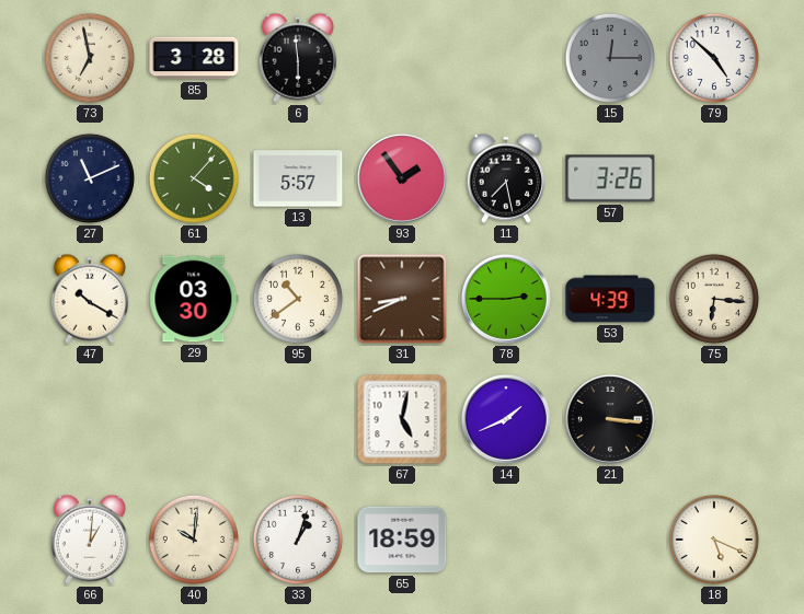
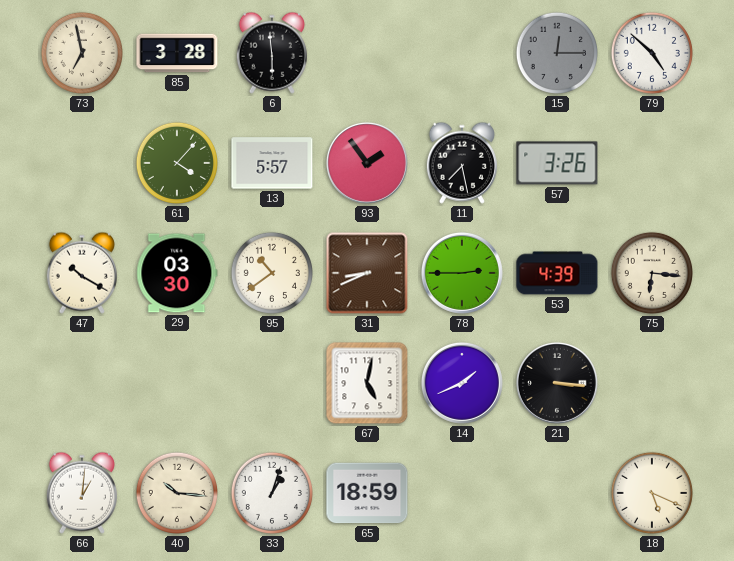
27: 11:11 -> none
40: 10:01 -> 10:16
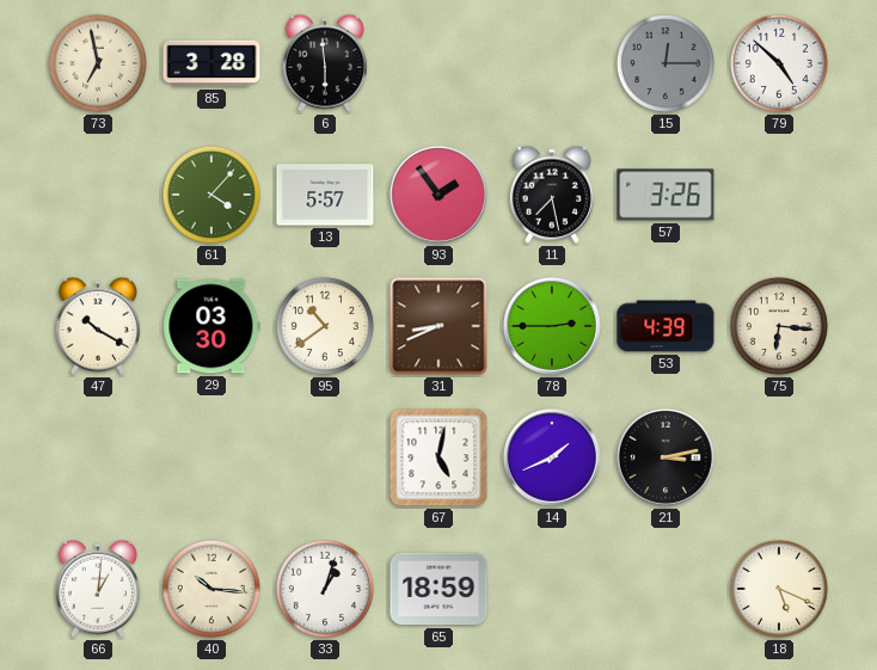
21: 3:16 -> 3:13
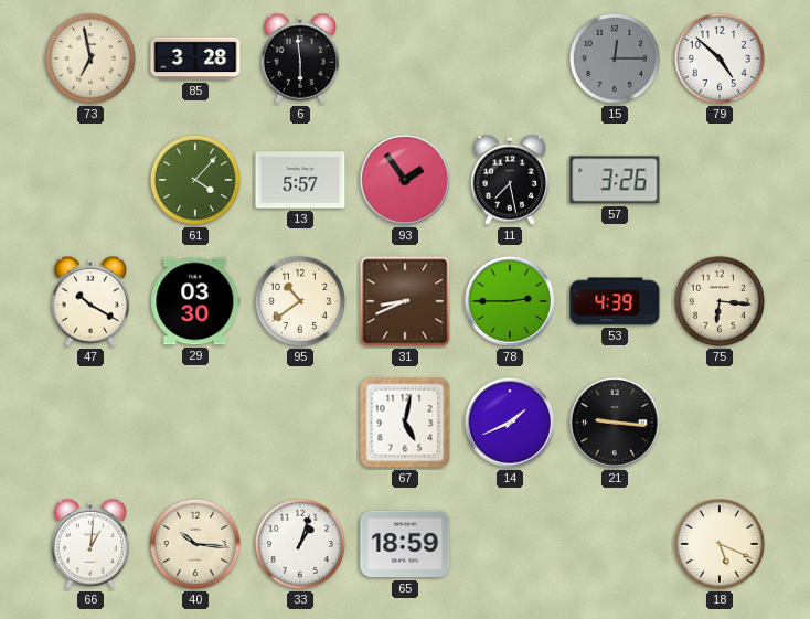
21: 3:13 -> 9:16
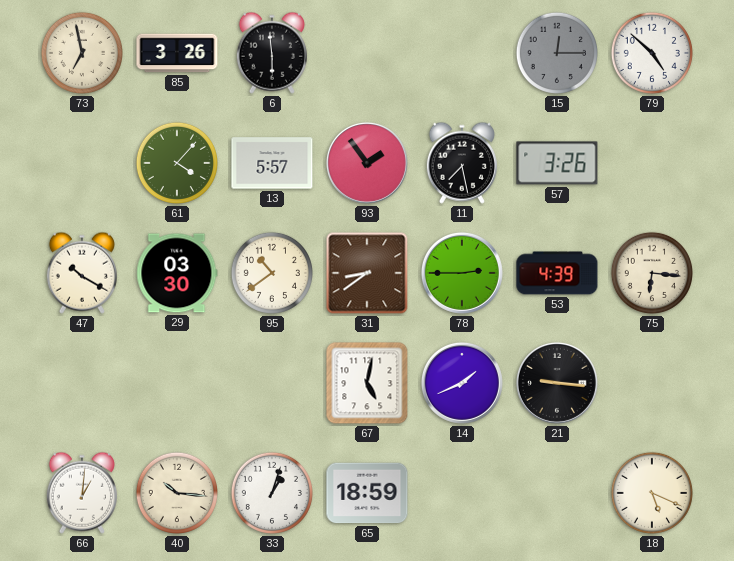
85: 3:28 -> 3:26
31: 8:41 -> 8:39
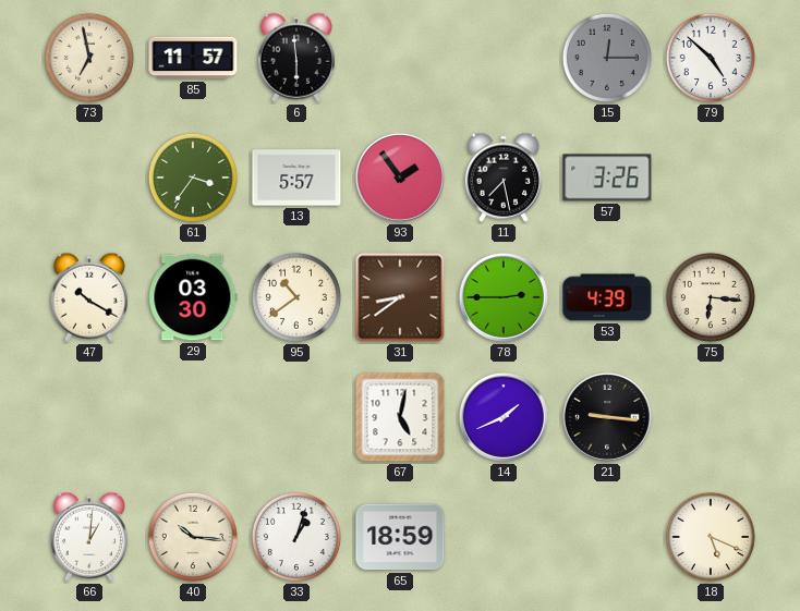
85: 3:26 -> 11:57
61: 4:07 -> 3:36
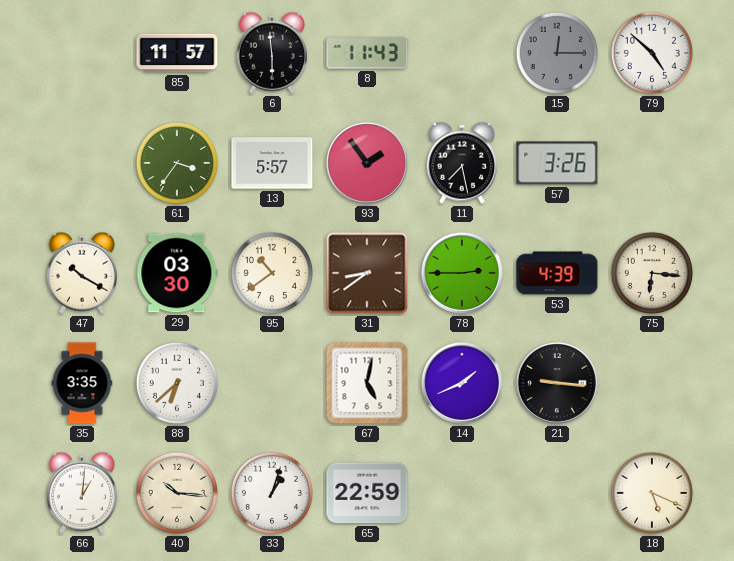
73: 6:58 -> none
8: none -> 11:43
35: none -> 3:35
88: none -> 6:38
65: 18:59 -> 22:59
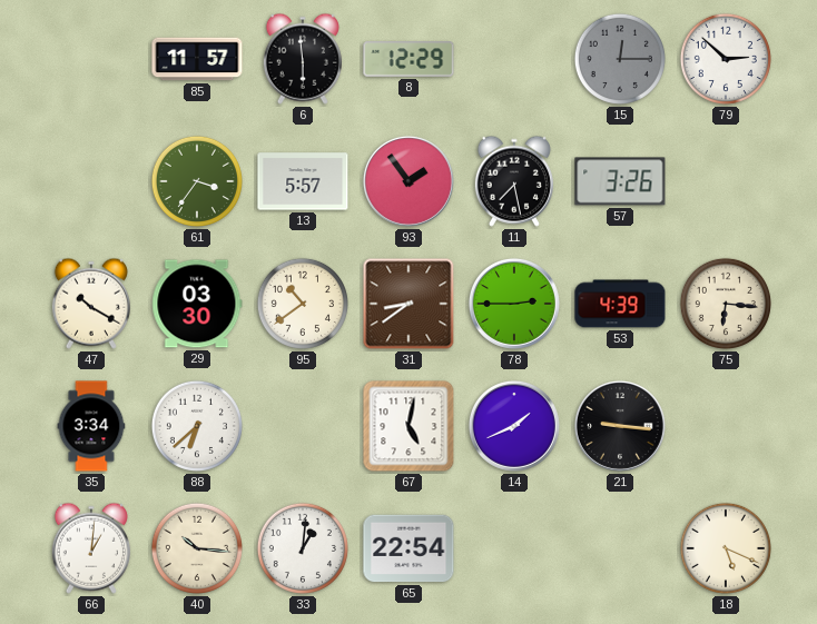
8: 11:43 -> 12:29
79: 4:52 -> 2:52
35: 3:35 -> 3:34
33: 1:03 -> 1:01
65: 22:59 -> 22:54
